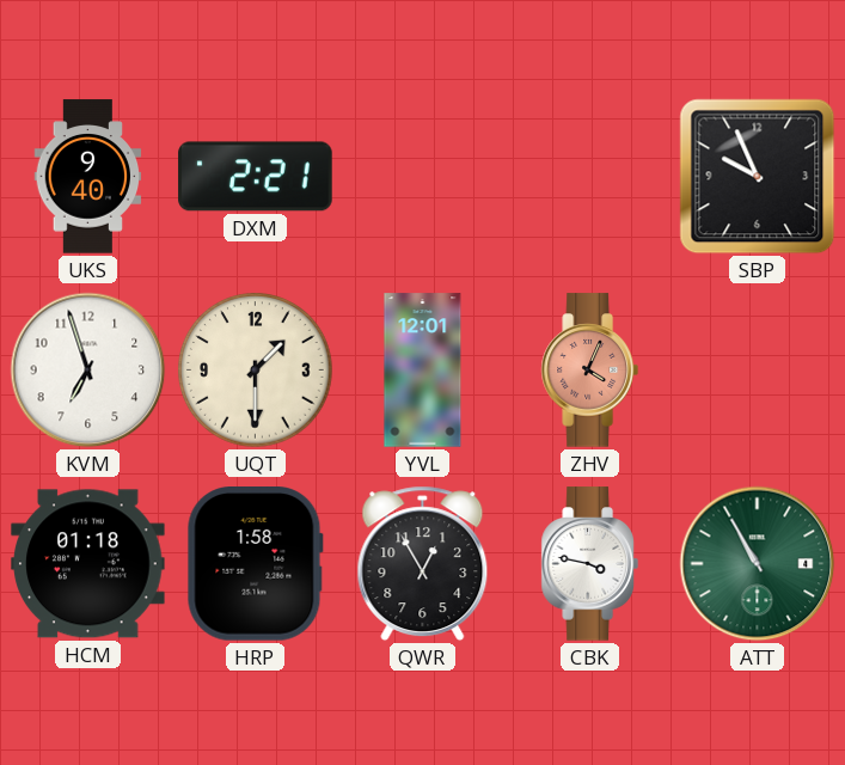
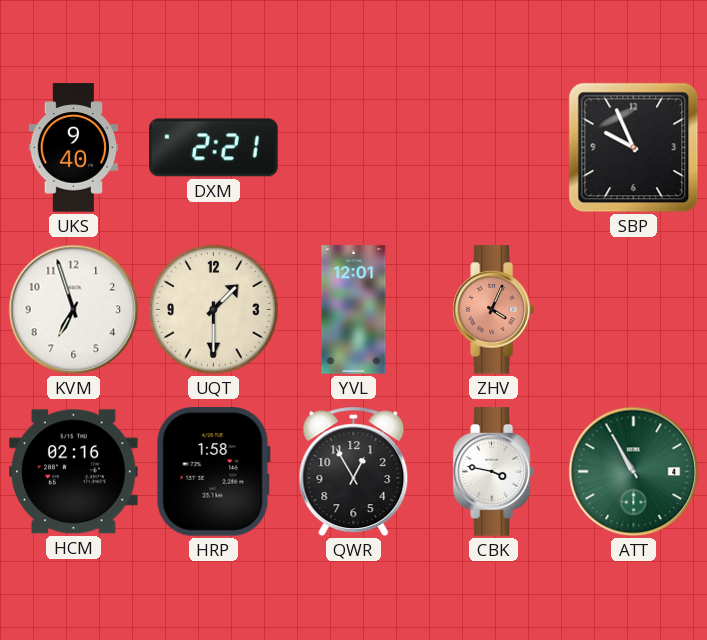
HCM: 01:18 -> 02:16
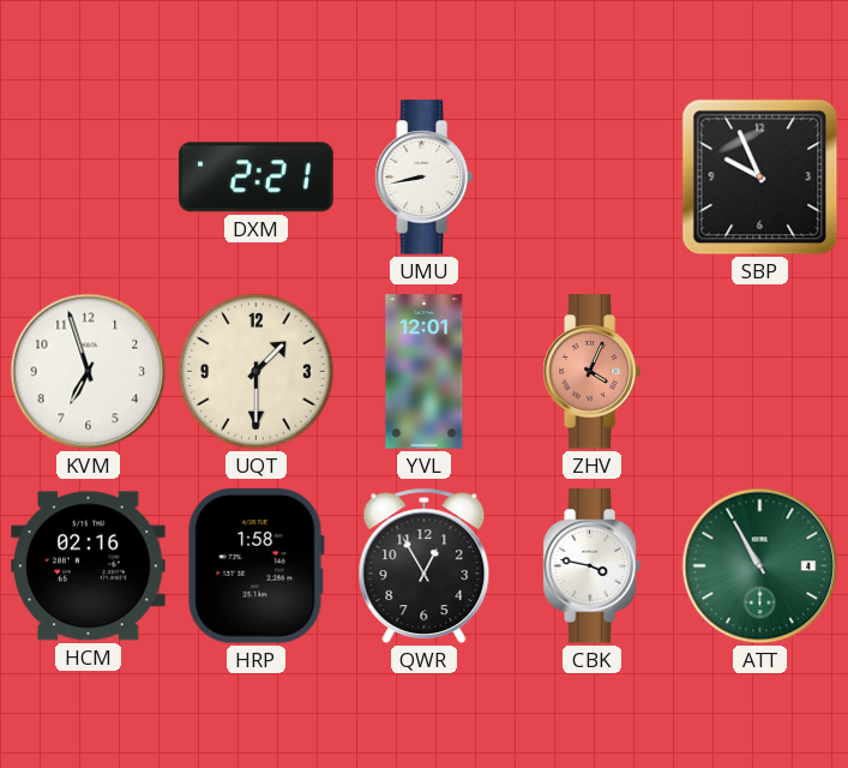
UKS: 9:40 -> none
UMU: none -> 8:43
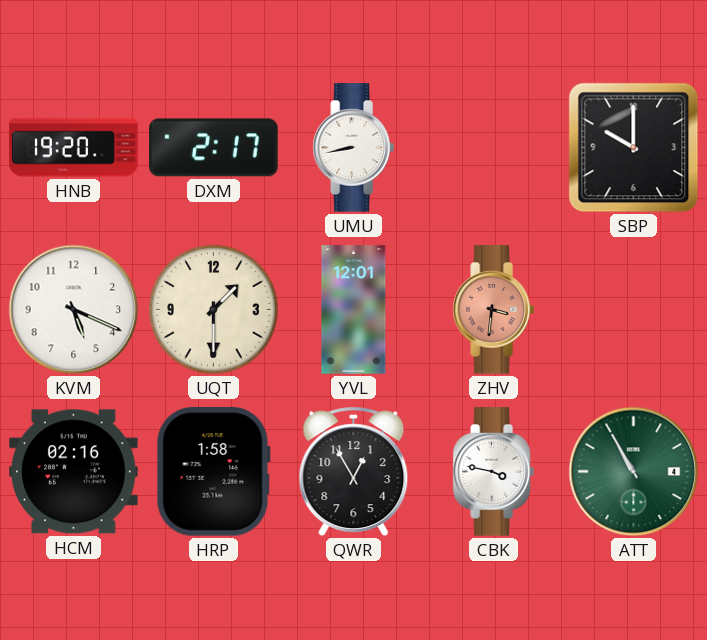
HNB: none -> 19:20
DXM: 2:21 -> 2:17
SBP: 9:56 -> 10:00
KVM: 6:57 -> 5:19
ZHV: 4:04 -> 3:31
